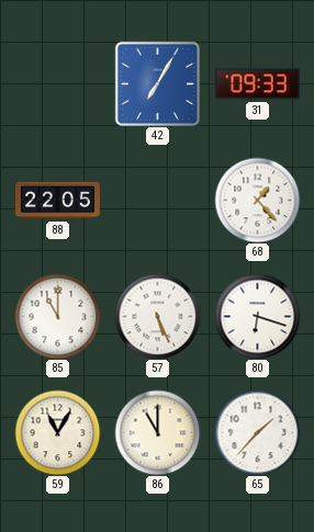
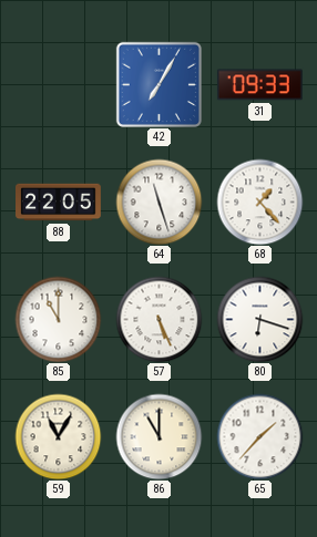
64: none -> 11:27
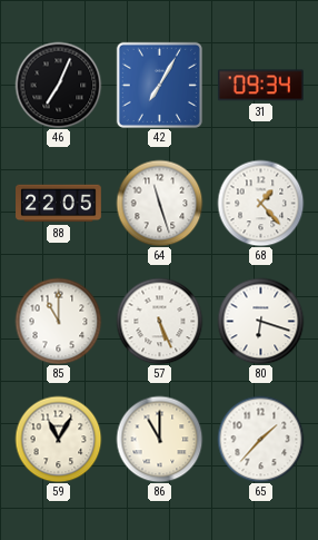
46: none -> 7:04
31: 09:33 -> 09:34
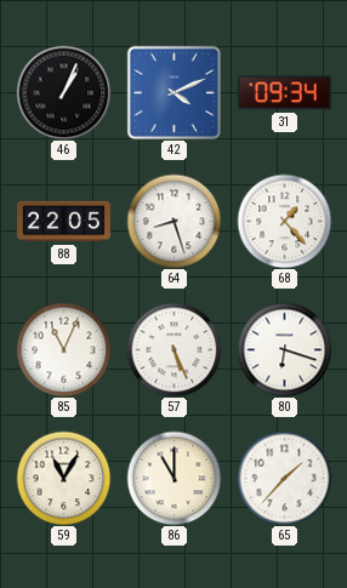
46: 7:04 -> 1:04
42: 7:05 -> 4:11
64: 11:27 -> 8:27
85: 11:00 -> 11:04
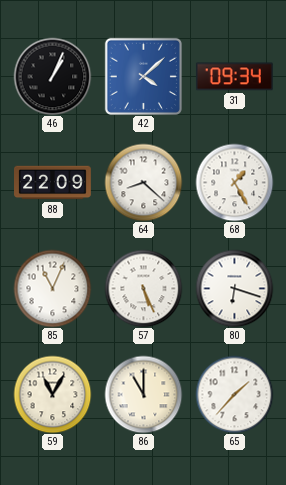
42: 4:11 -> 4:08
88: 22:05 -> 22:09
64: 8:27 -> 8:22
68: 1:23 -> 1:25
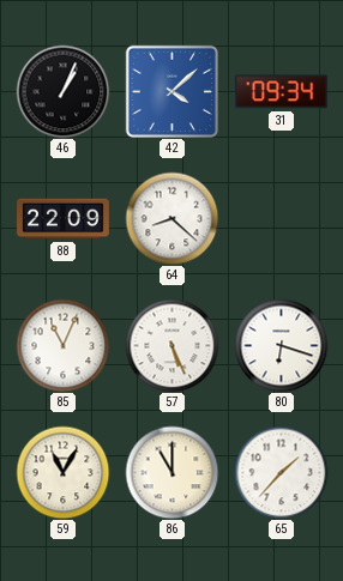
68: 1:25 -> none
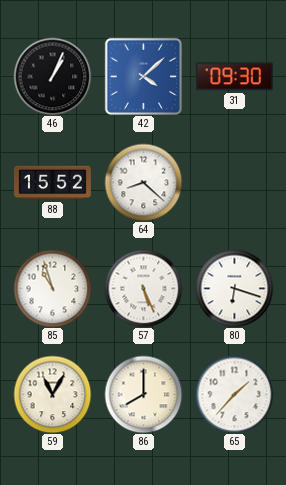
31: 09:34 -> 09:30
88: 22:09 -> 15:52
85: 11:04 -> 10:57
86: 11:00 -> 8:00
